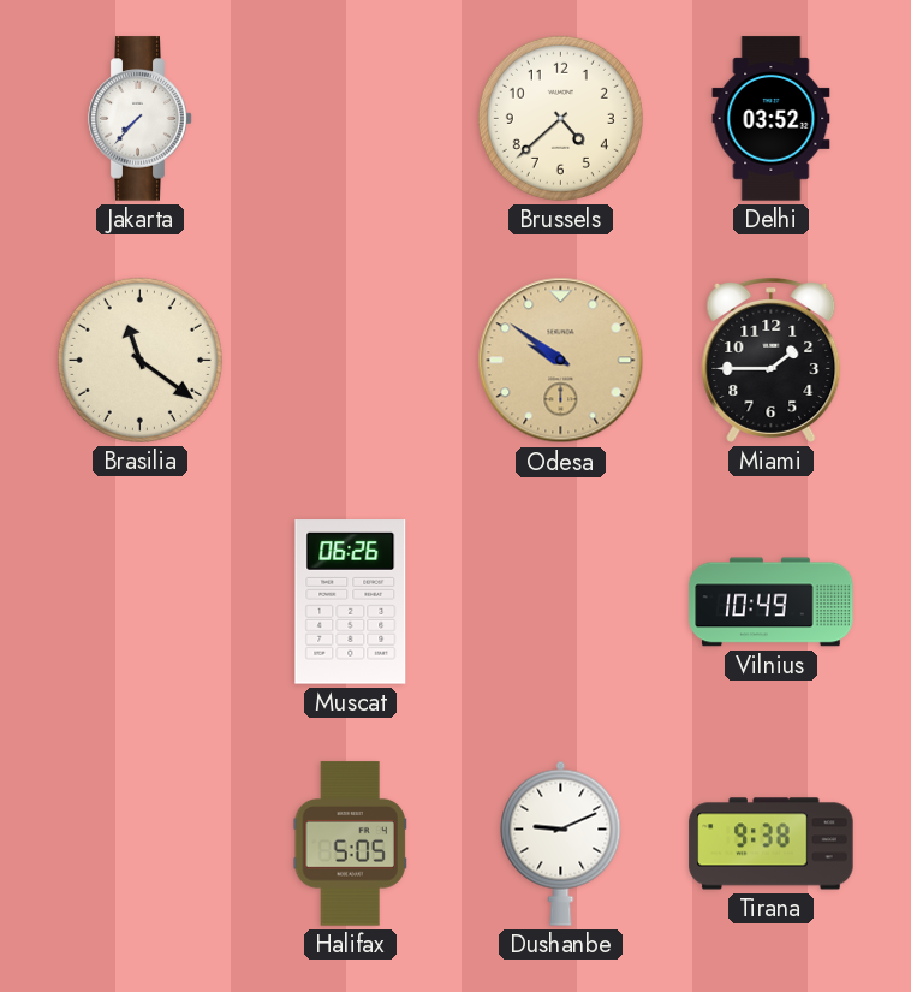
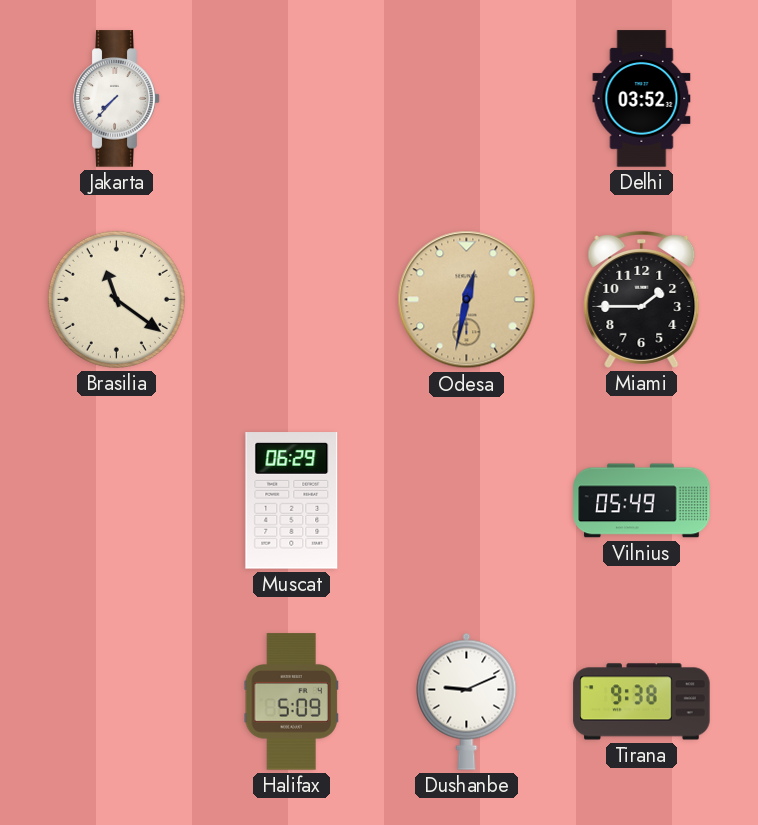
Brussels: 4:38 -> none
Odesa: 9:51 -> 12:32
Muscat: 06:26 -> 06:29
Vilnius: 10:49 -> 05:49
Halifax: 5:05 -> 5:09
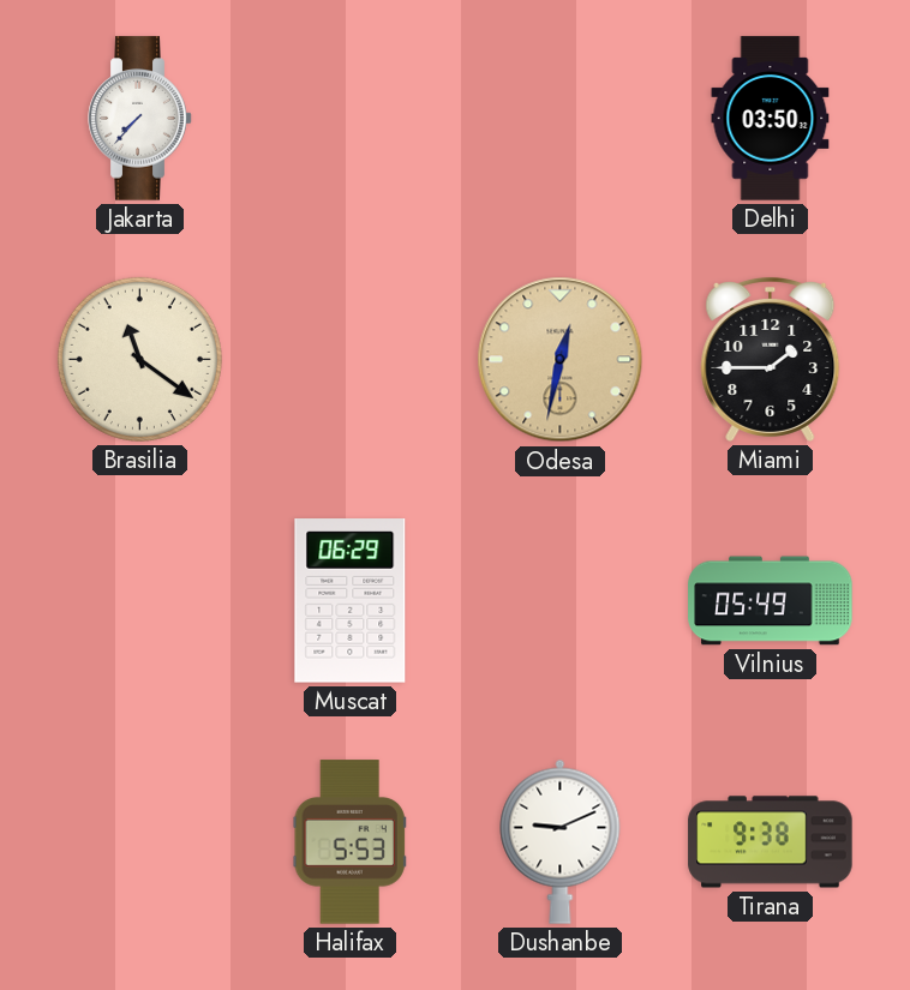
Delhi: 03:52 -> 03:50
Halifax: 5:09 -> 5:53
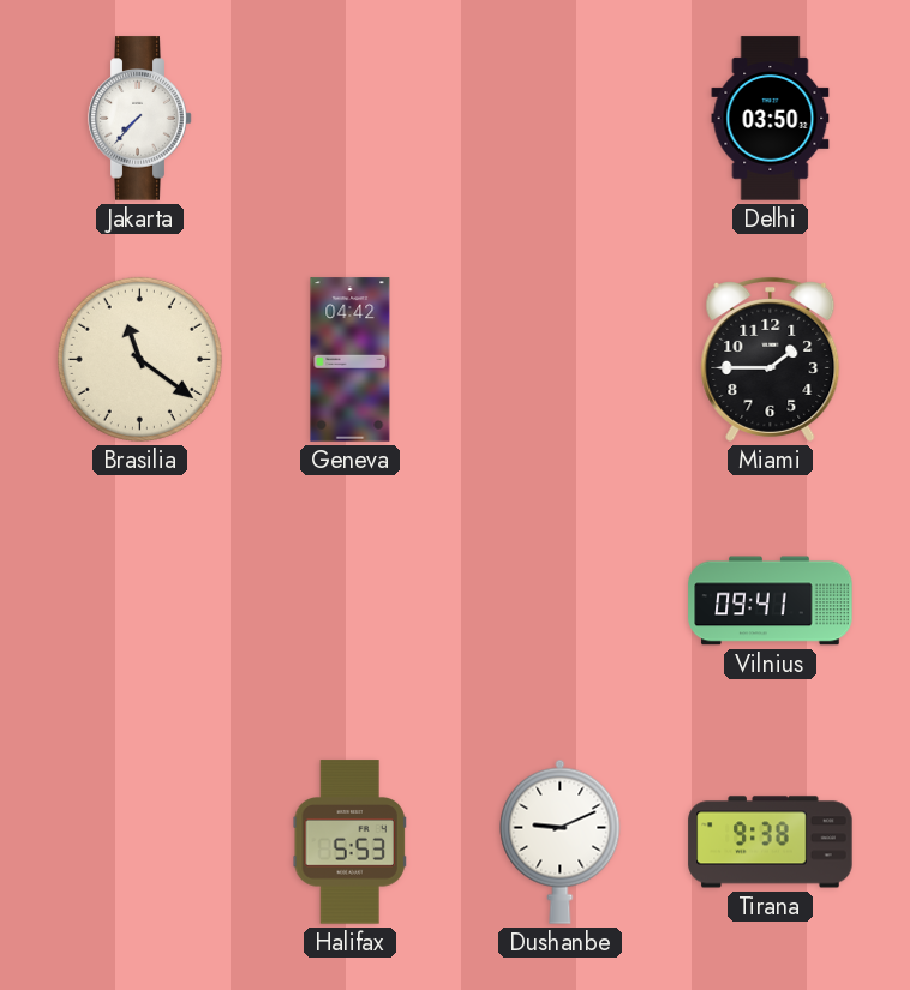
Geneva: none -> 04:42
Odesa: 12:32 -> none
Muscat: 06:29 -> none
Vilnius: 05:49 -> 09:41
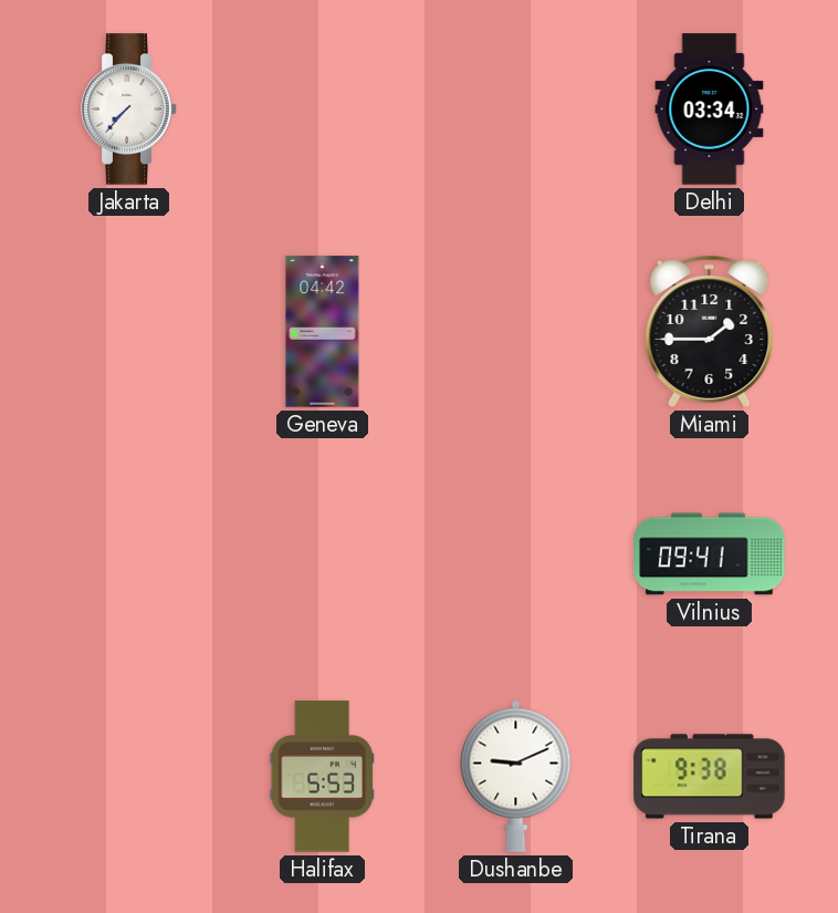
Delhi: 03:50 -> 03:34
Brasilia: 11:21 -> none
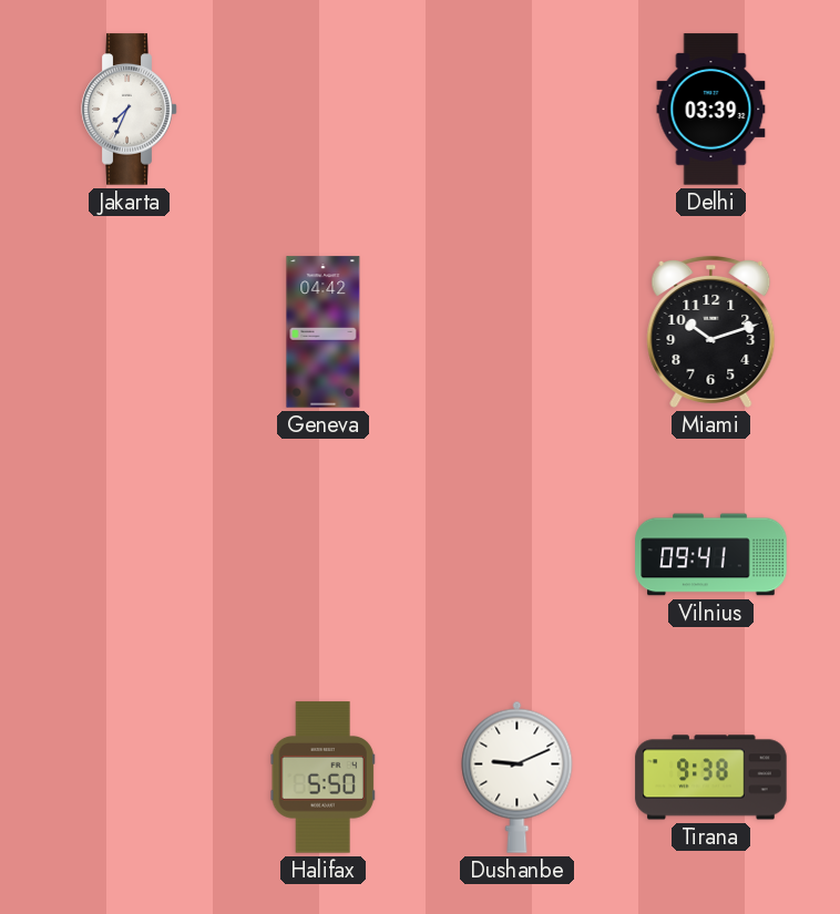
Jakarta: 7:37 -> 7:34
Delhi: 03:34 -> 03:39
Miami: 1:45 -> 10:12
Halifax: 5:53 -> 5:50
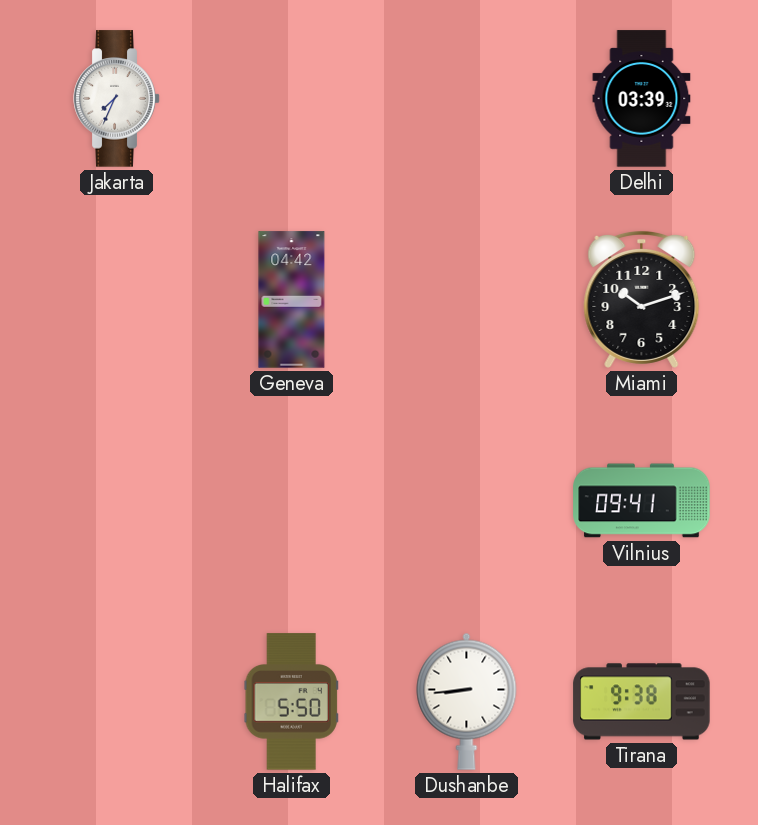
Dushanbe: 9:11 -> 8:44
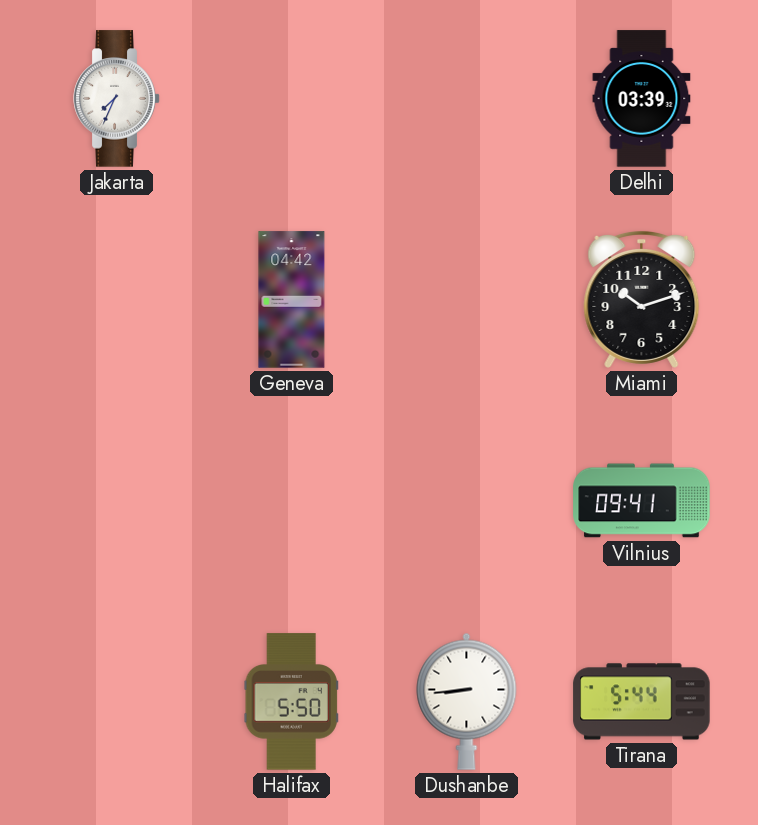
Tirana: 9:38 -> 5:44
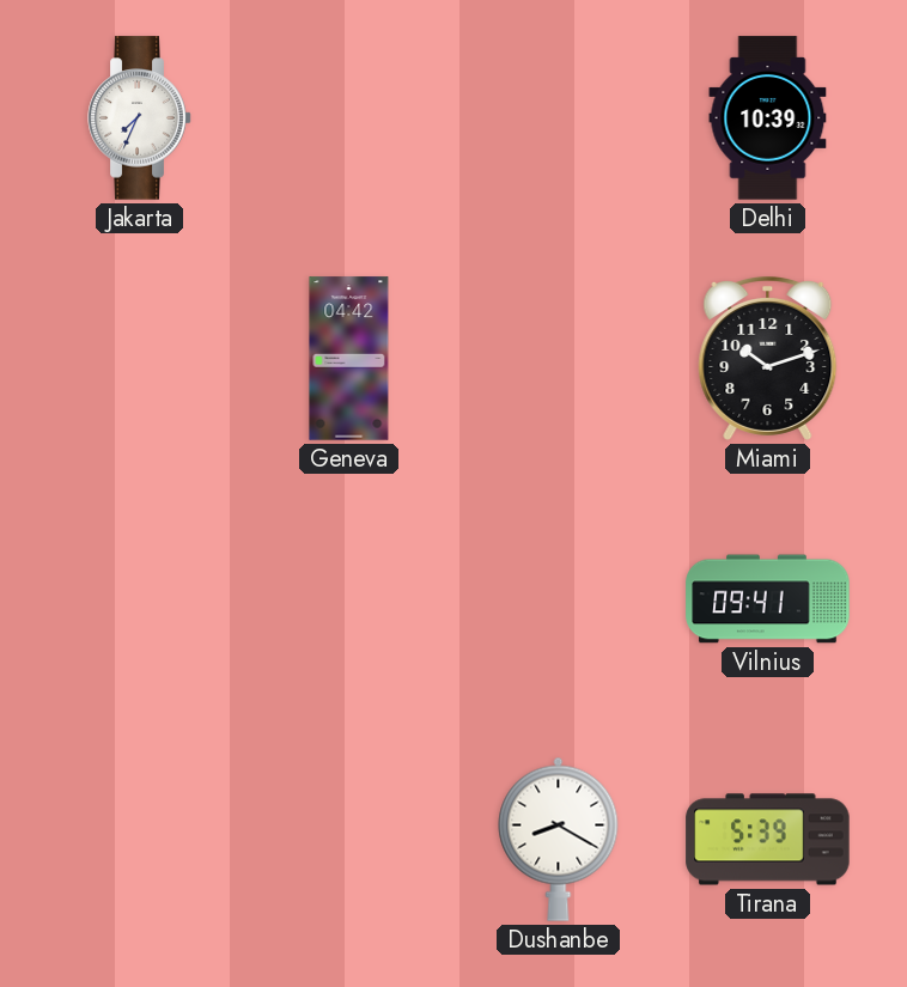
Delhi: 03:39 -> 10:39
Halifax: 5:50 -> none
Dushanbe: 8:44 -> 8:20
Tirana: 5:44 -> 5:39
